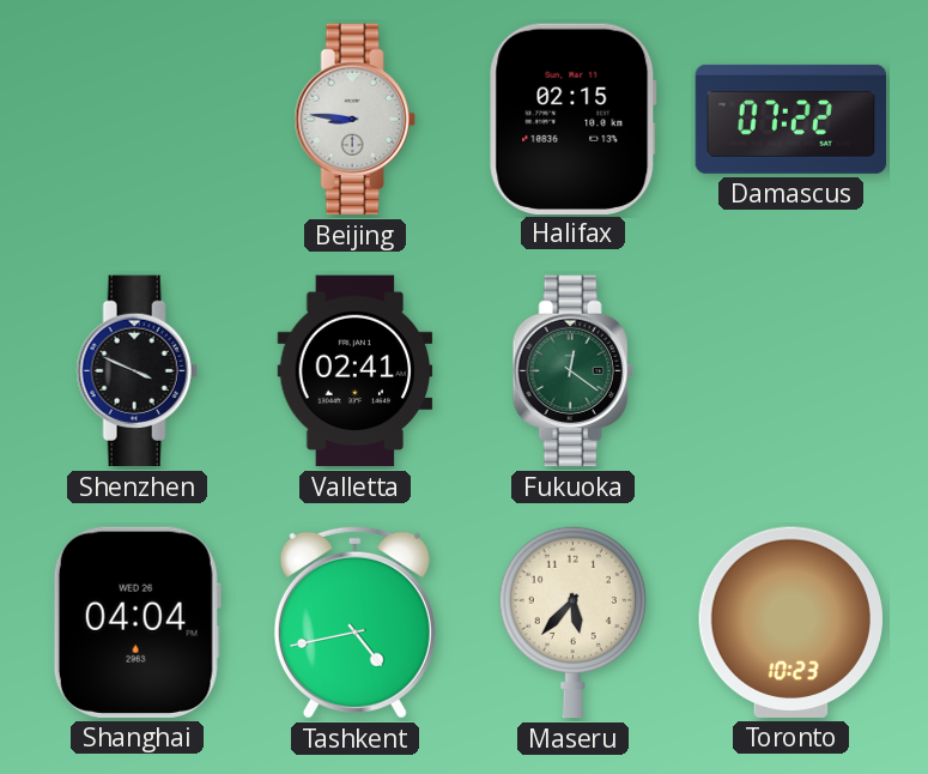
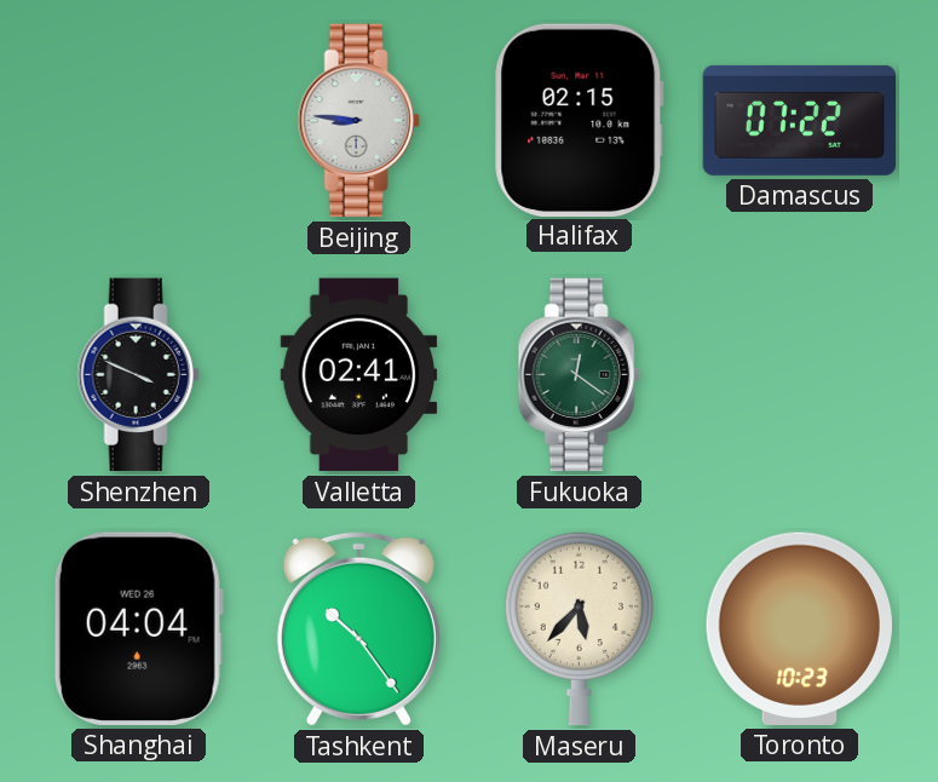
Tashkent: 4:43 -> 10:24
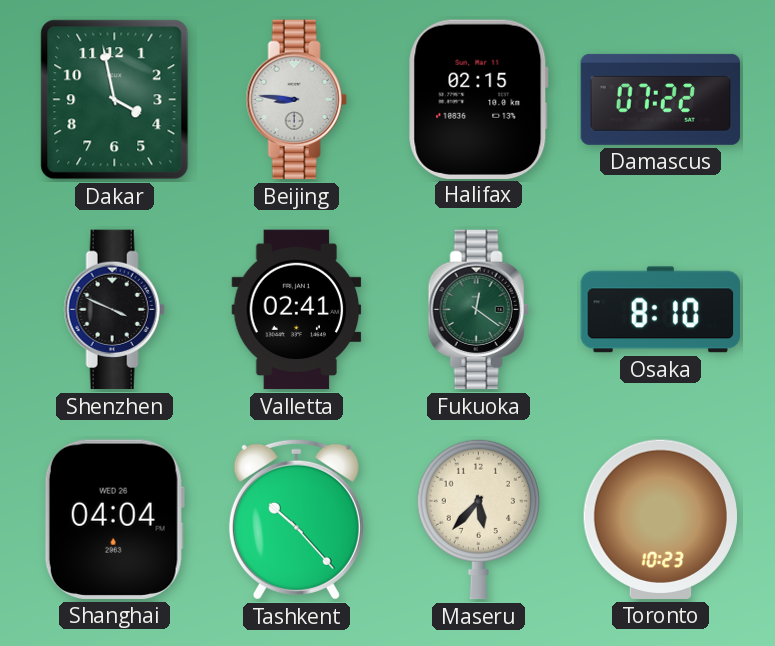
Dakar: none -> 3:58
Osaka: none -> 8:10
Tashkent: 10:24 -> 10:23
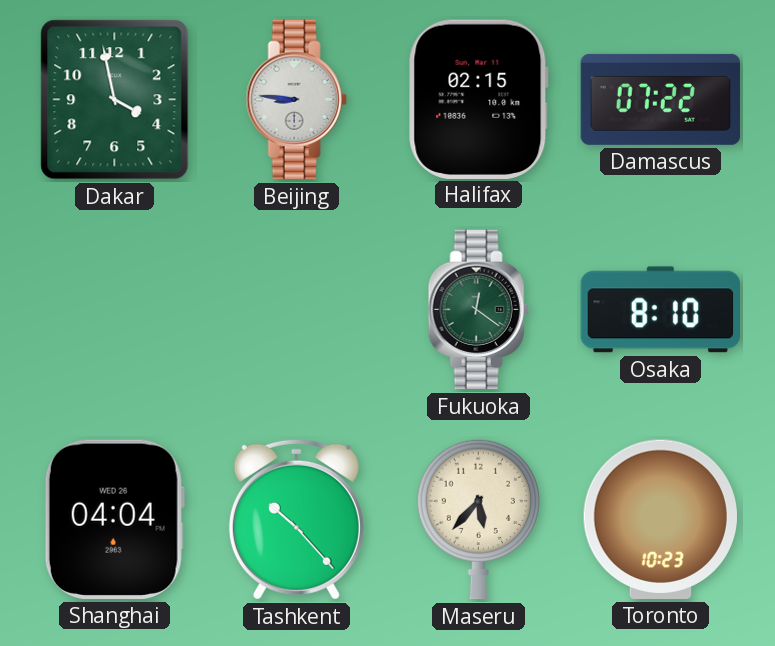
Shenzhen: 3:49 -> none
Valletta: 02:41 -> none
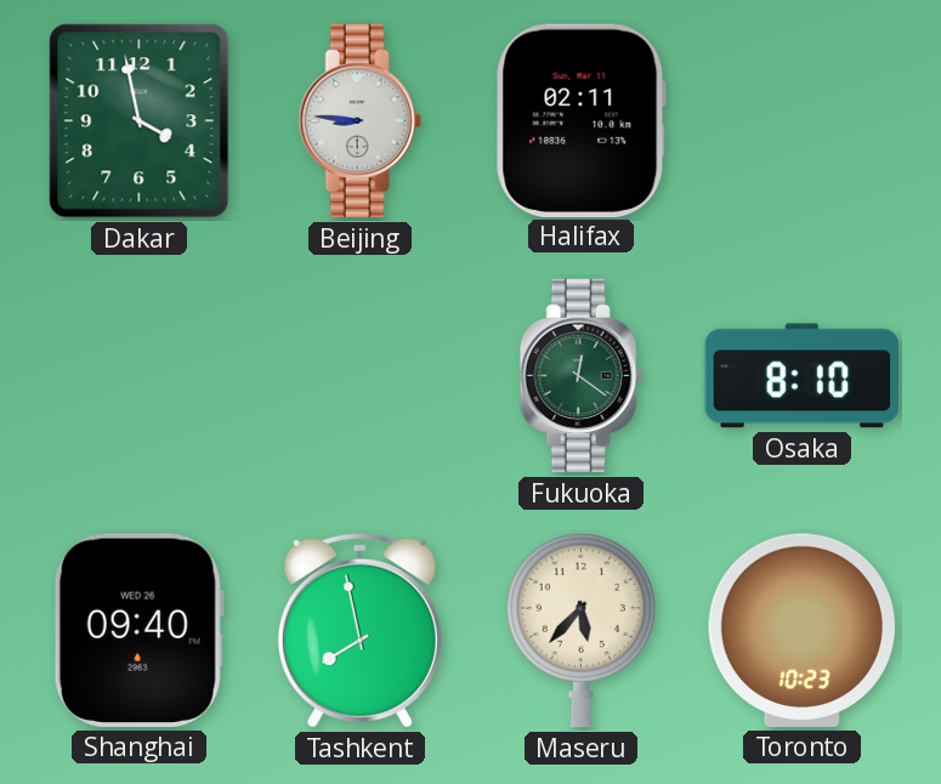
Halifax: 02:15 -> 02:11
Damascus: 07:22 -> none
Shanghai: 04:04 -> 09:40
Tashkent: 10:23 -> 7:58
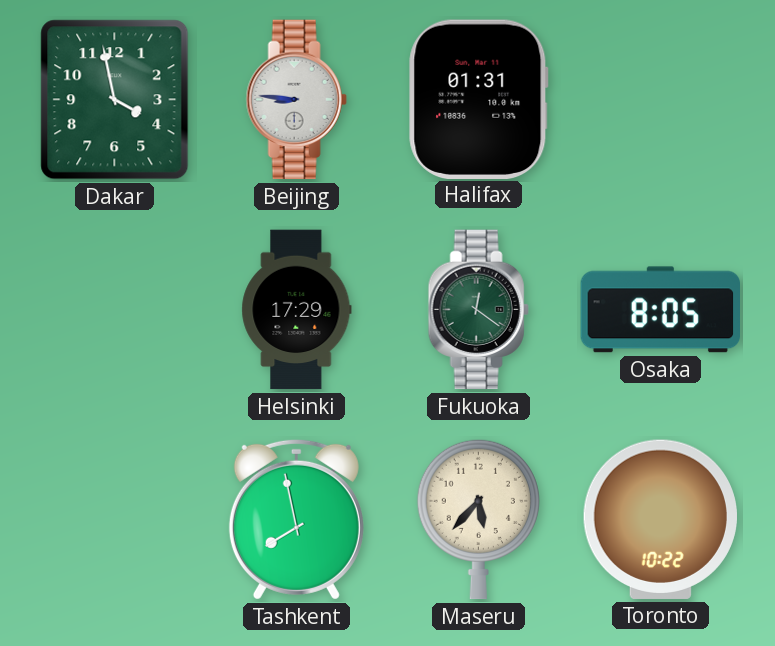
Halifax: 02:11 -> 01:31
Helsinki: none -> 17:29
Osaka: 8:10 -> 8:05
Shanghai: 09:40 -> none
Toronto: 10:23 -> 10:22
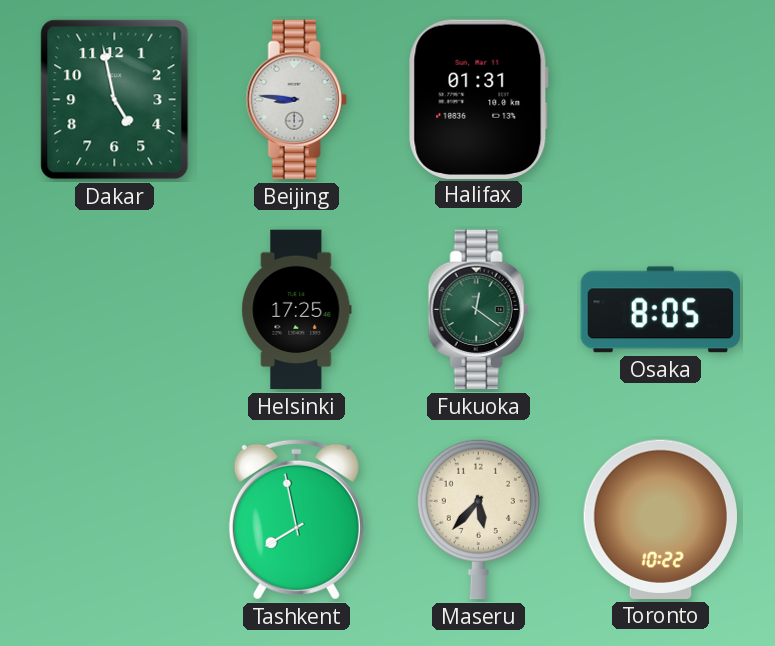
Dakar: 3:58 -> 4:58
Helsinki: 17:29 -> 17:25
